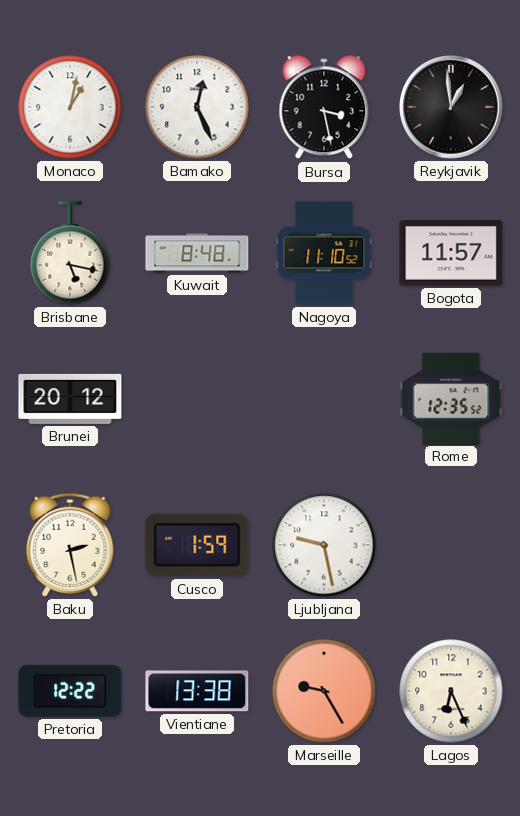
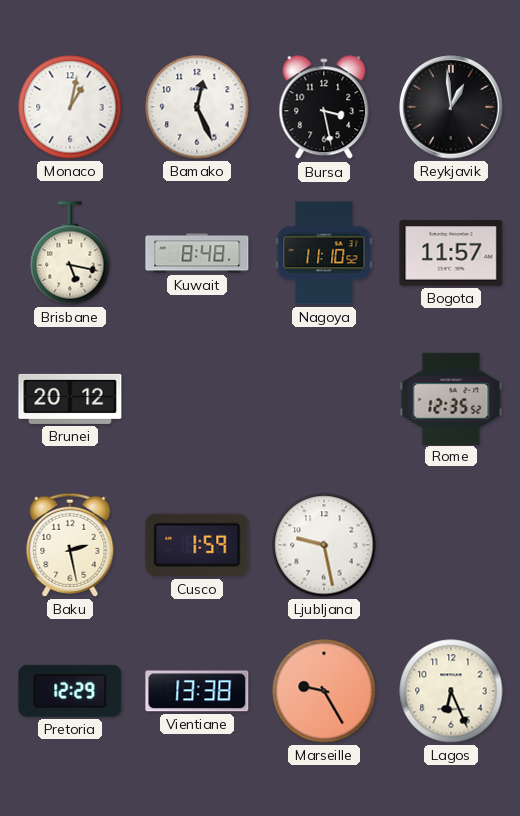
Pretoria: 12:22 -> 12:29
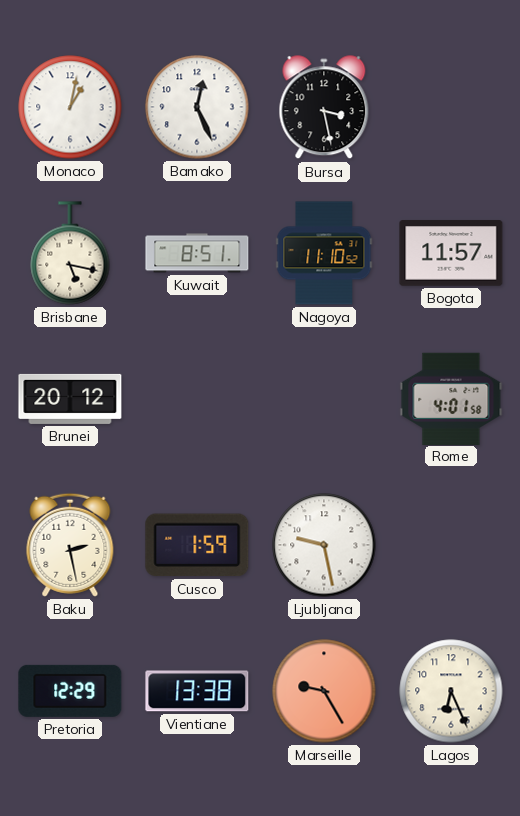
Reykjavik: 12:59 -> none
Kuwait: 8:48 -> 8:51
Rome: 12:35 -> 4:01
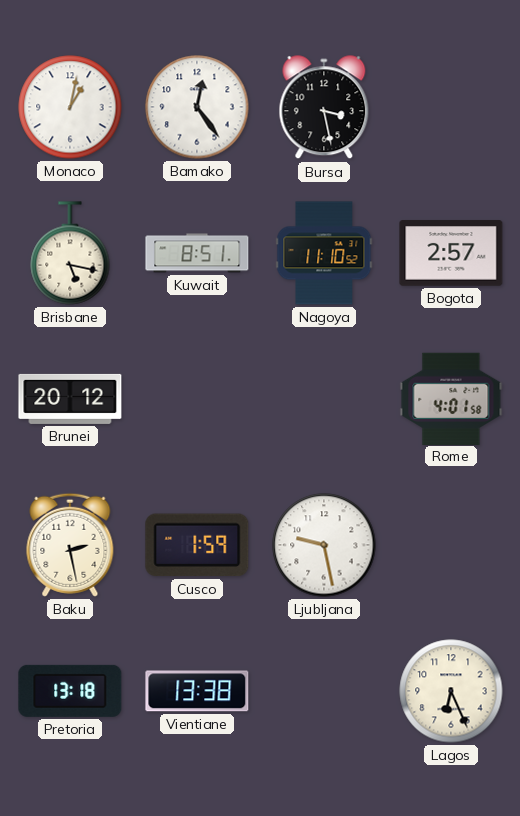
Bamako: 12:26 -> 12:24
Bogota: 11:57 -> 2:57
Pretoria: 12:29 -> 13:18
Marseille: 9:25 -> none
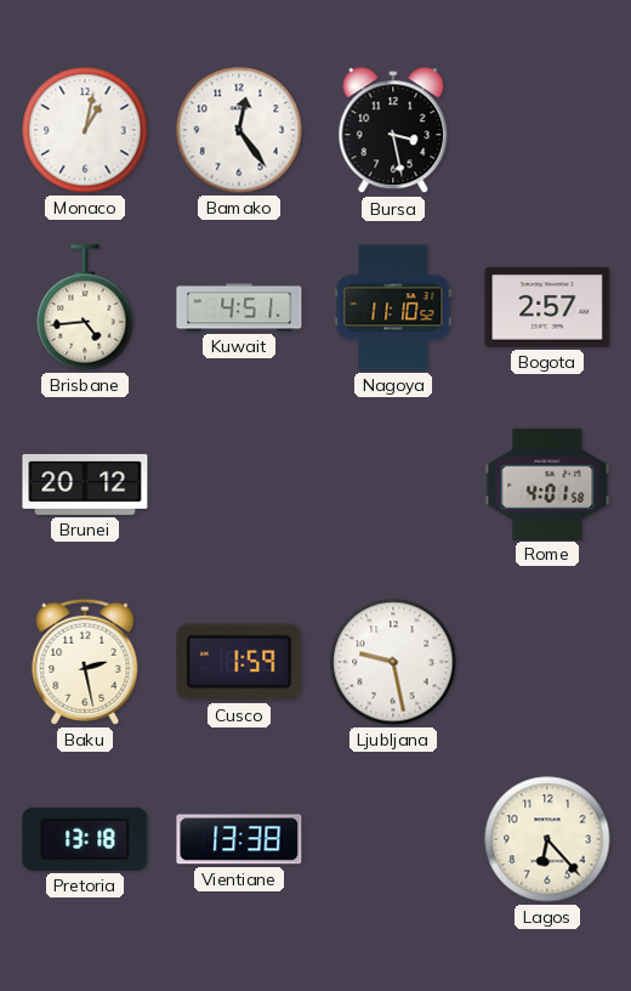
Brisbane: 5:17 -> 4:44
Kuwait: 8:51 -> 4:51
Lagos: 6:26 -> 6:23
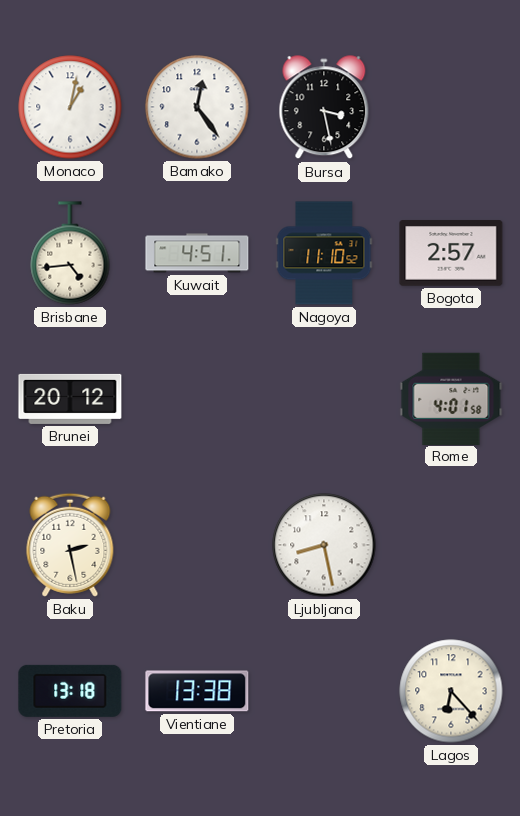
Cusco: 1:59 -> none
Ljubljana: 9:28 -> 8:28
